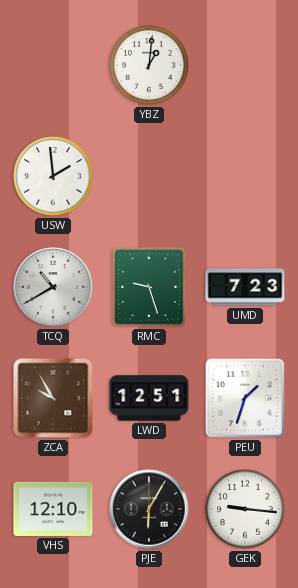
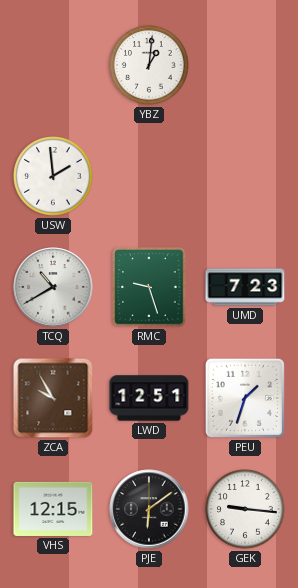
VHS: 12:10 -> 12:15
PJE: 6:05 -> 6:09
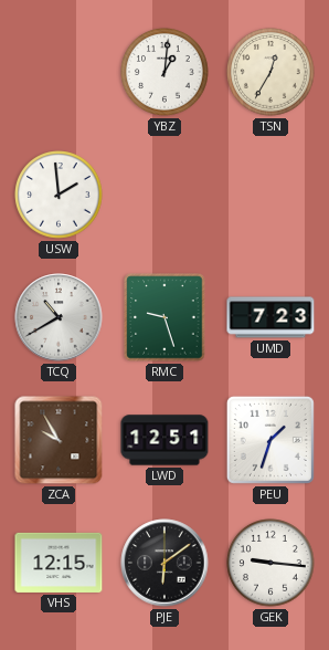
TSN: none -> 12:35
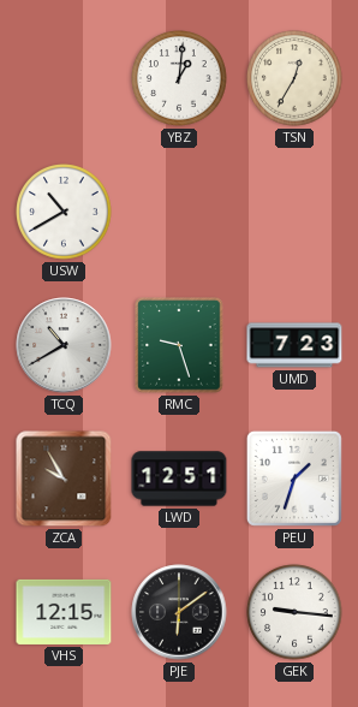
USW: 1:59 -> 10:40
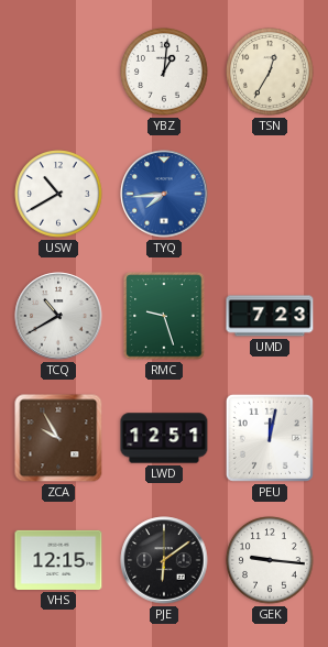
TYQ: none -> 7:44
PEU: 1:33 -> 12:02
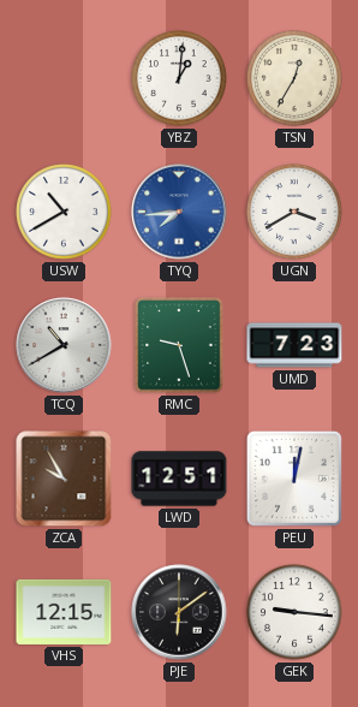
UGN: none -> 3:40
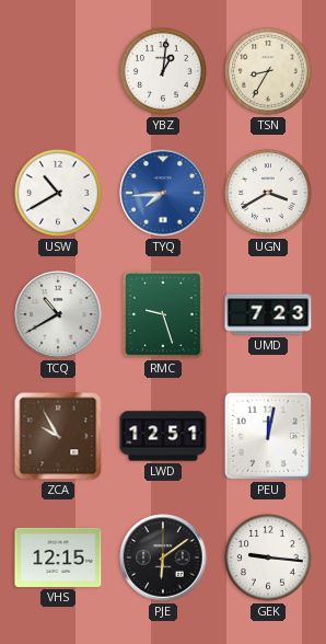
TSN: 12:35 -> 8:35
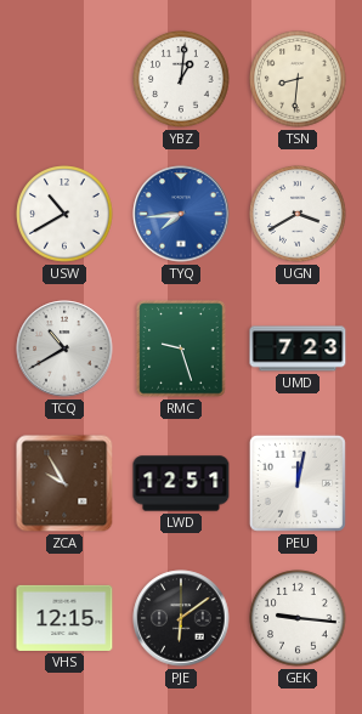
TSN: 8:35 -> 8:31
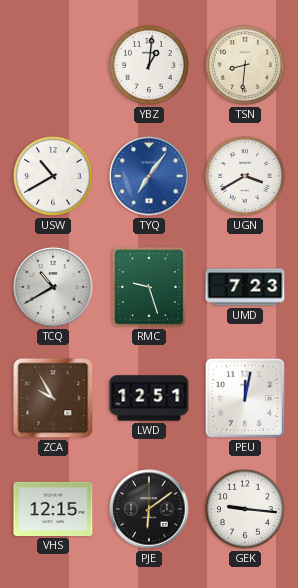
TYQ: 7:44 -> 7:06
